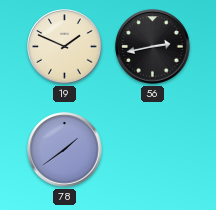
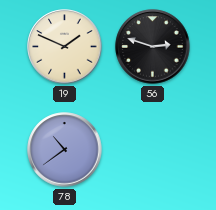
56: 2:43 -> 2:48
78: 1:39 -> 10:39
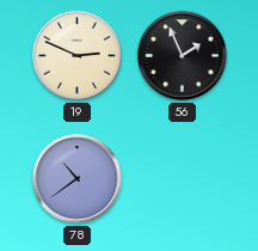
19: 1:49 -> 2:49
56: 2:48 -> 1:56
